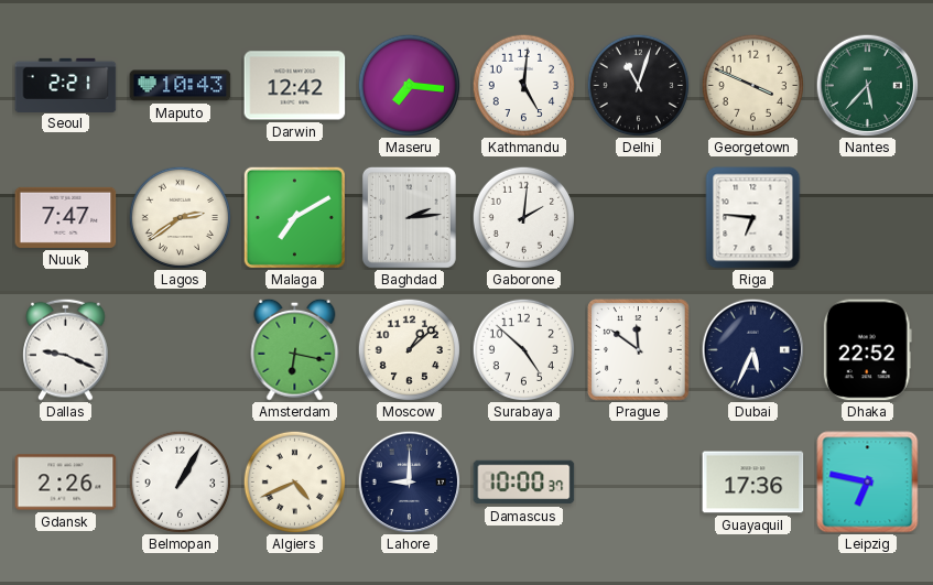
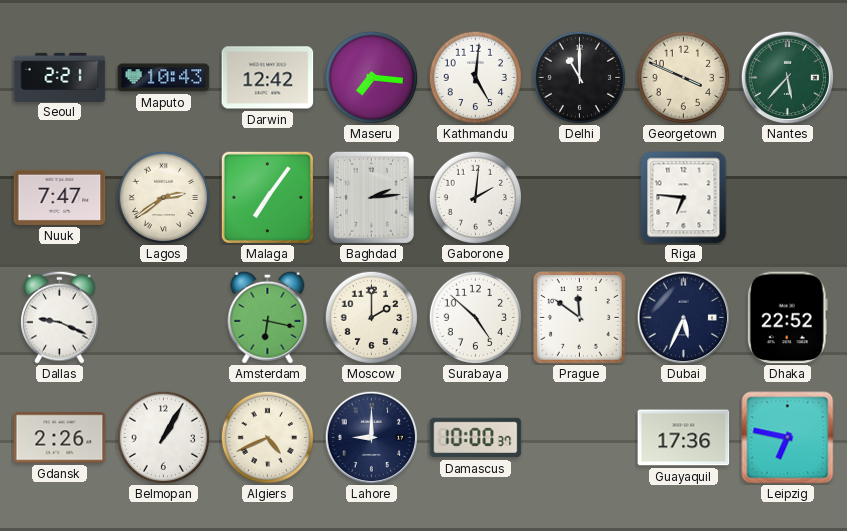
Delhi: 11:03 -> 11:00
Malaga: 7:10 -> 7:06
Moscow: 1:08 -> 2:00
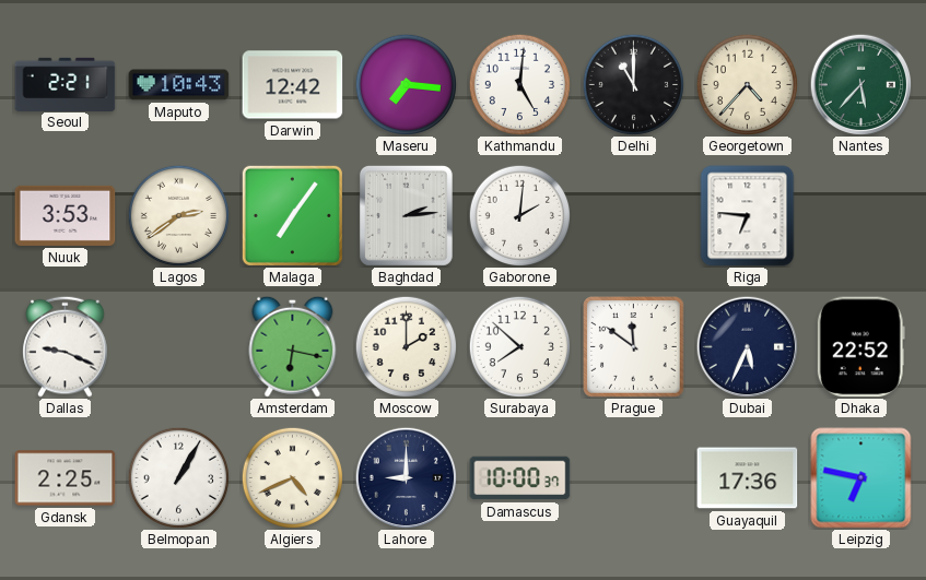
Georgetown: 3:49 -> 4:37
Nuuk: 7:47 -> 3:53
Surabaya: 4:52 -> 7:52
Gdansk: 2:26 -> 2:25
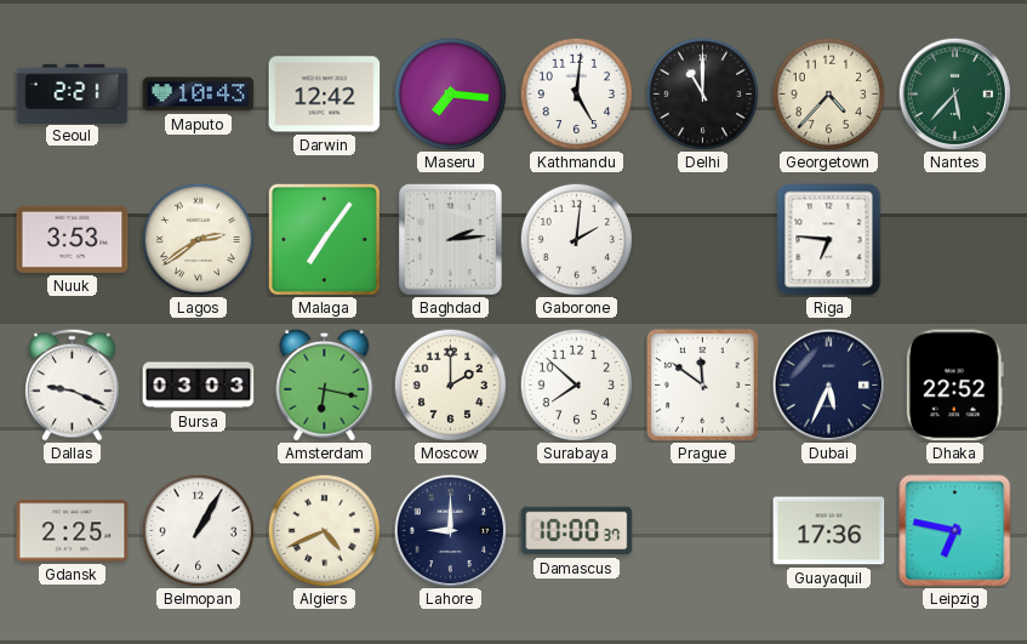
Bursa: none -> 03:03
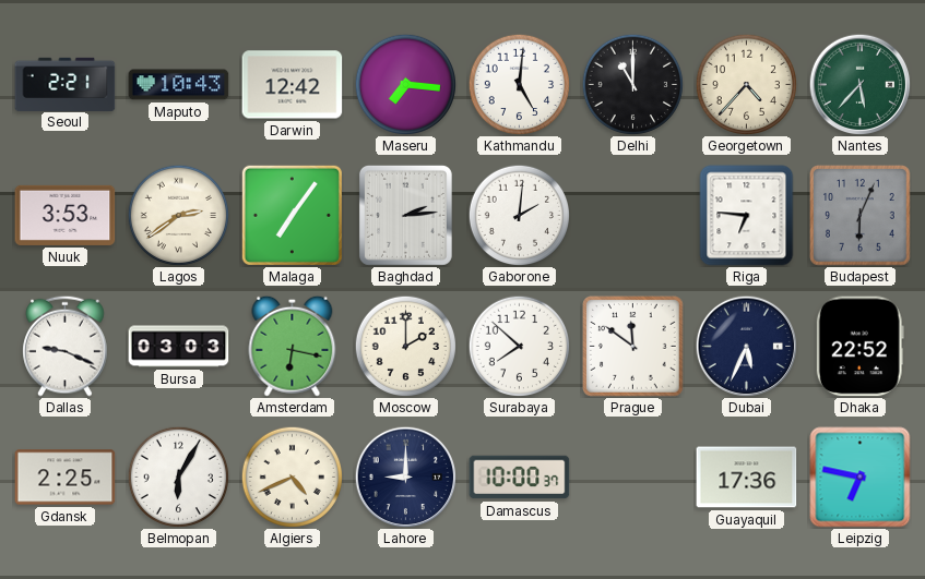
Budapest: none -> 6:04
Belmopan: 1:05 -> 6:05
